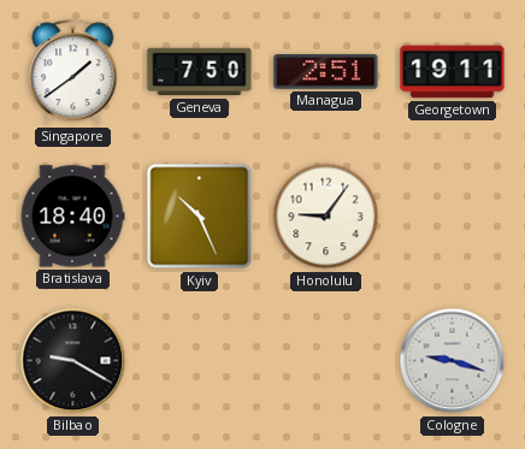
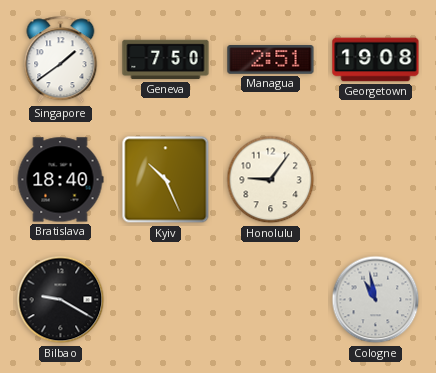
Georgetown: 19:11 -> 19:08
Cologne: 9:18 -> 10:58
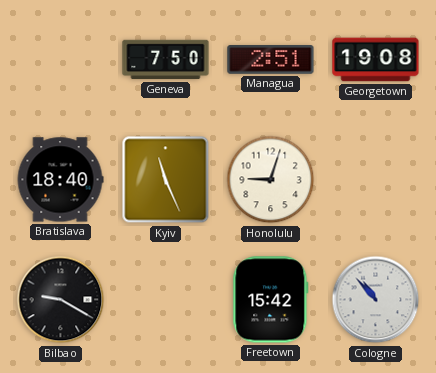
Singapore: 1:39 -> none
Kyiv: 10:26 -> 11:26
Honolulu: 9:06 -> 9:03
Freetown: none -> 15:42
Cologne: 10:58 -> 10:53
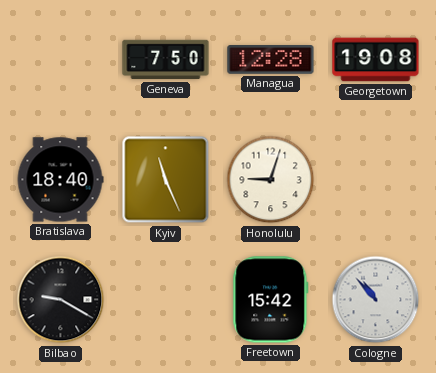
Managua: 2:51 -> 12:28
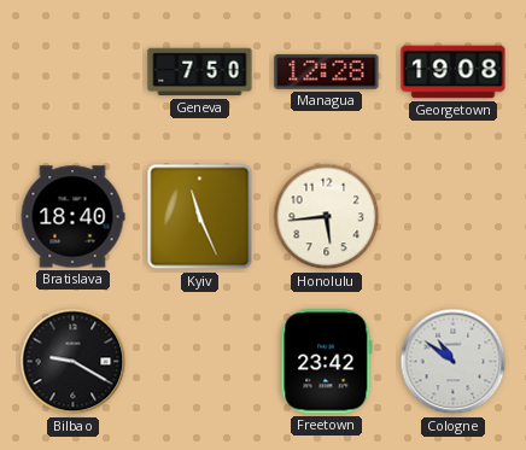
Honolulu: 9:03 -> 5:44
Freetown: 15:42 -> 23:42
Cologne: 10:53 -> 10:51
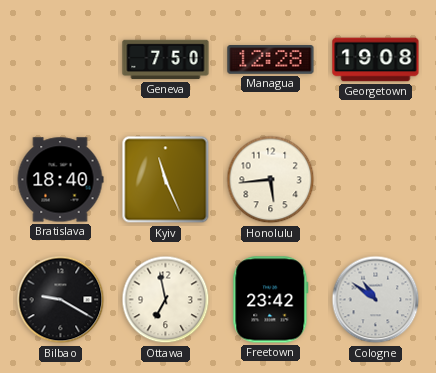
Ottawa: none -> 6:58
